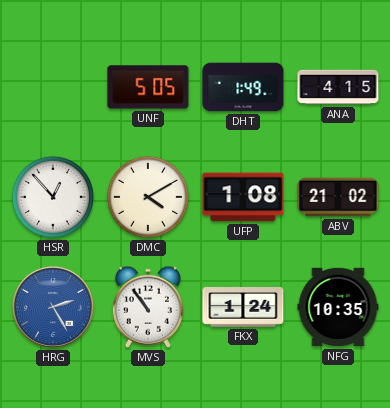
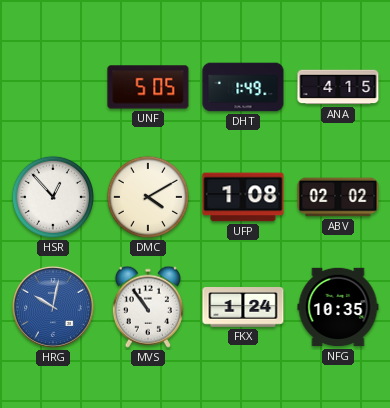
ABV: 21:02 -> 02:02
HRG: 2:25 -> 10:02
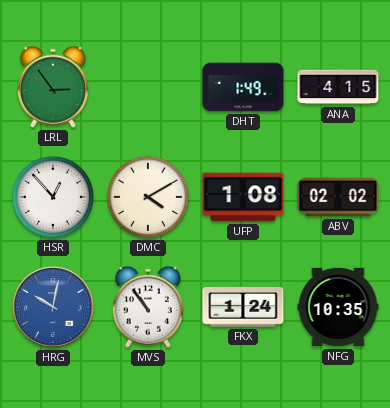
LRL: none -> 2:54
UNF: 5:05 -> none
